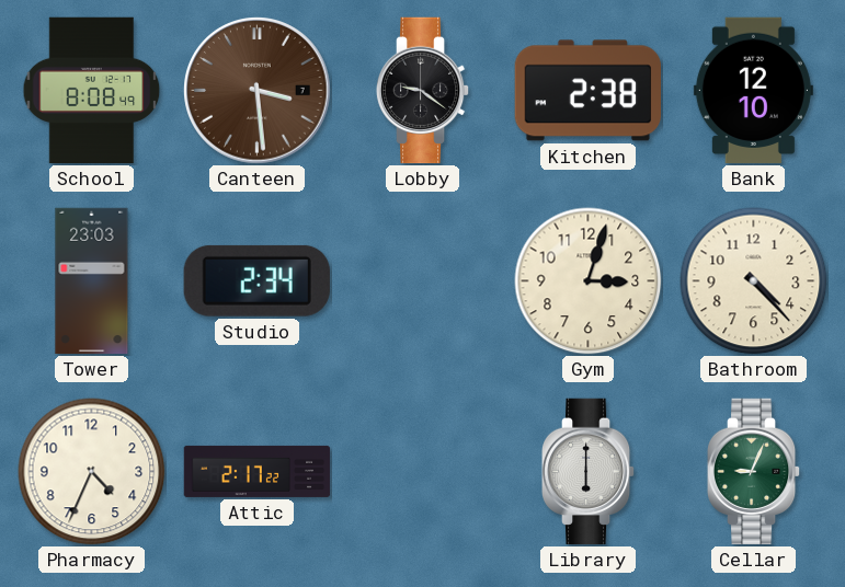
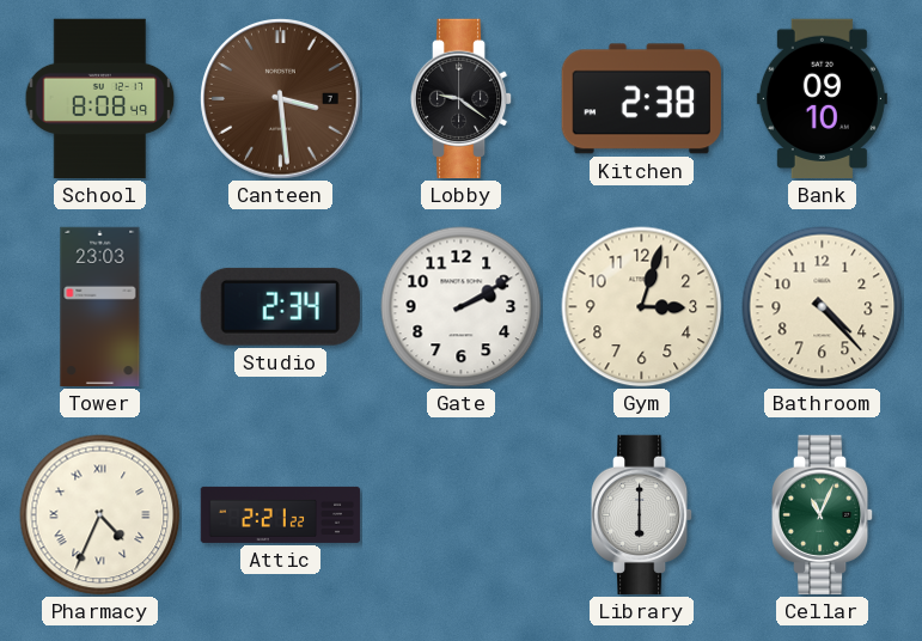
Bank: 12:10 -> 09:10
Gate: none -> 2:10
Pharmacy numerals: Arabic -> Roman
Attic: 2:17 -> 2:21
Cellar: 9:04 -> 11:04
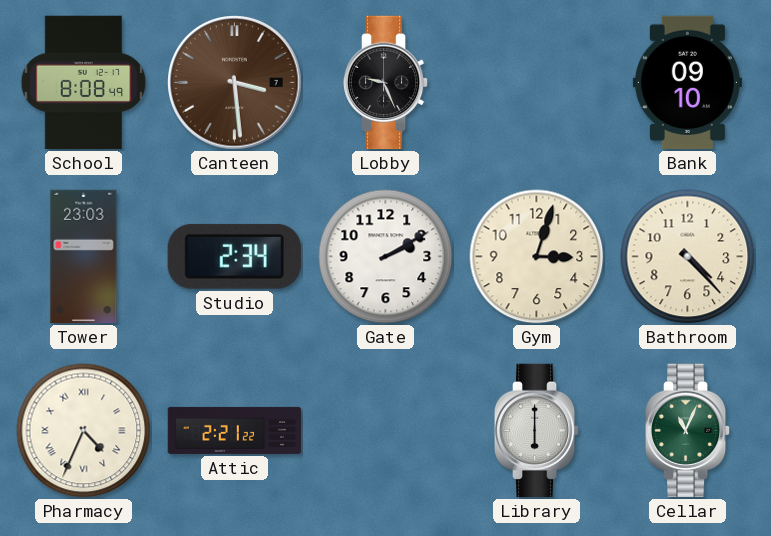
Lobby: 9:21 -> 9:26
Kitchen: 2:38 -> none
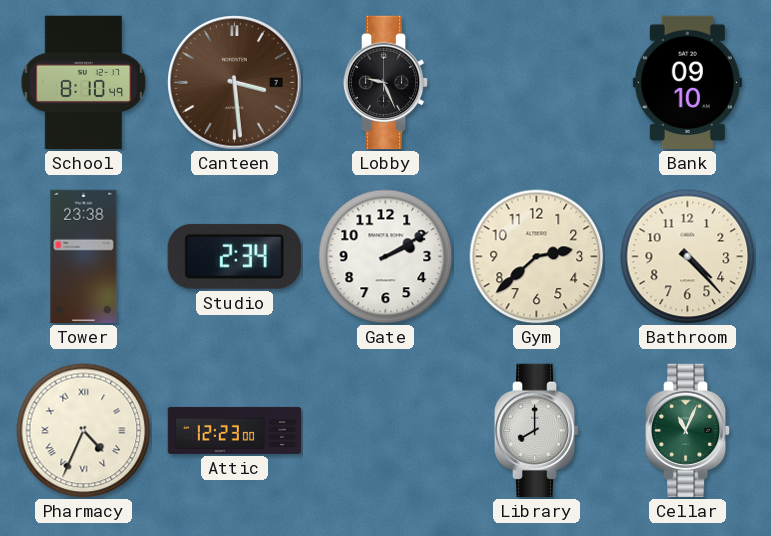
School: 8:08 -> 8:10
Tower: 23:03 -> 23:38
Gym: 3:03 -> 2:38
Attic: 2:21 -> 12:23
Library: 6:00 -> 8:00
